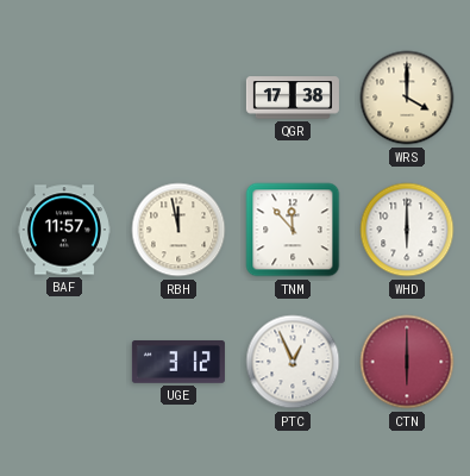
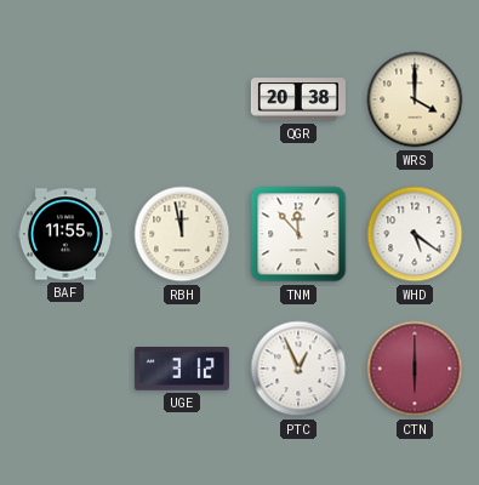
QGR: 17:38 -> 20:38
BAF: 11:57 -> 11:55
WHD: 6:00 -> 5:21
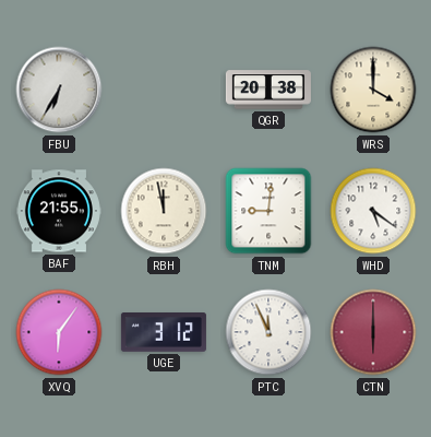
FBU: none -> 6:35
BAF: 11:55 -> 21:55
TNM: 11:53 -> 9:01
XVQ: none -> 6:06
PTC: 12:56 -> 11:56
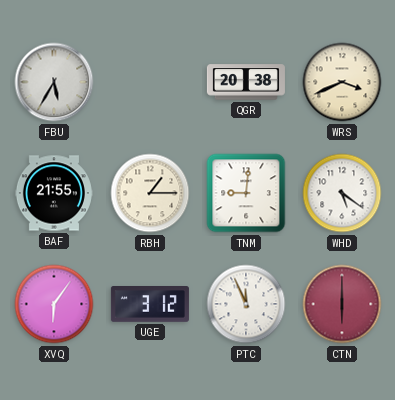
FBU: 6:35 -> 5:35
WRS: 4:00 -> 3:41
RBH: 11:58 -> 1:15
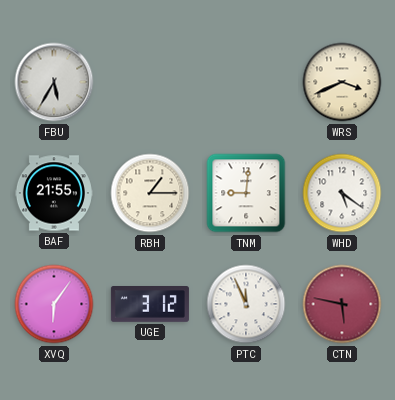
QGR: 20:38 -> none
CTN: 6:00 -> 5:47
